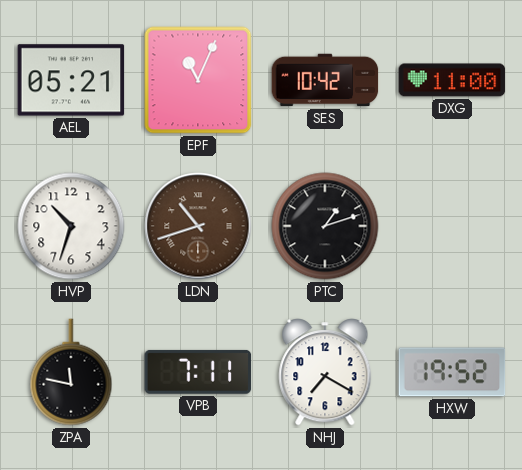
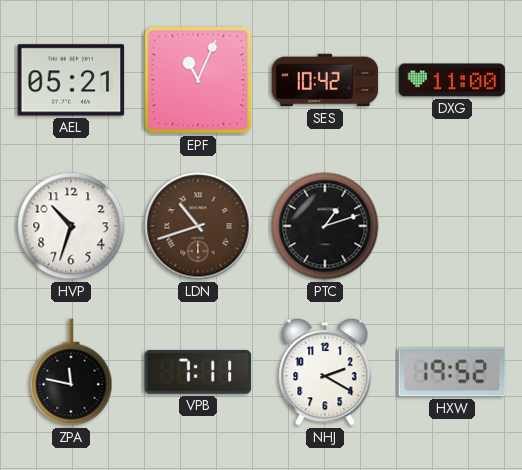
NHJ: 7:20 -> 2:20
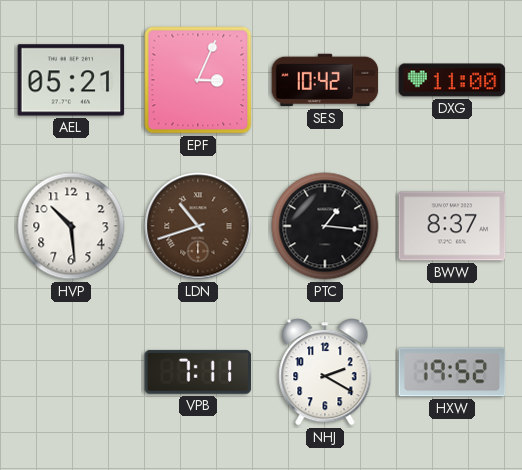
EPF: 11:04 -> 3:04
HVP: 10:33 -> 10:29
PTC: 1:12 -> 1:16
BWW: none -> 8:37
ZPA: 11:47 -> none
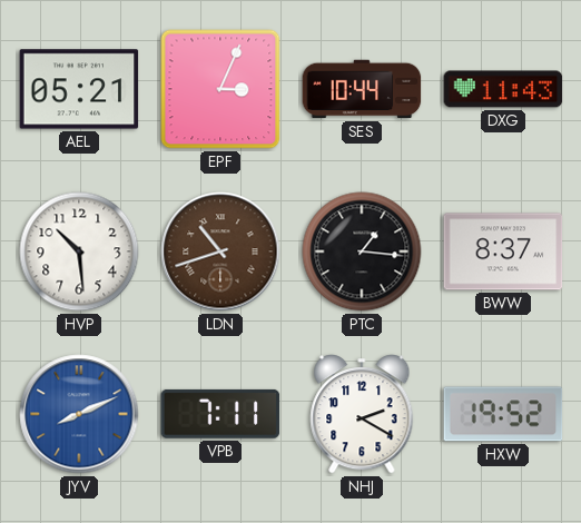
SES: 10:42 -> 10:44
DXG: 11:00 -> 11:43
JYV: none -> 8:11
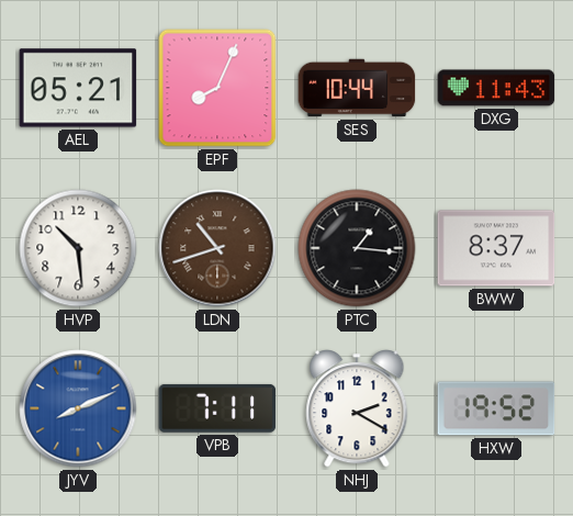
EPF: 3:04 -> 8:04
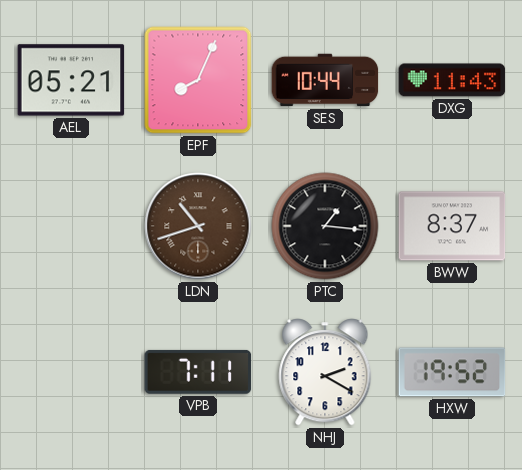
HVP: 10:29 -> none
JYV: 8:11 -> none
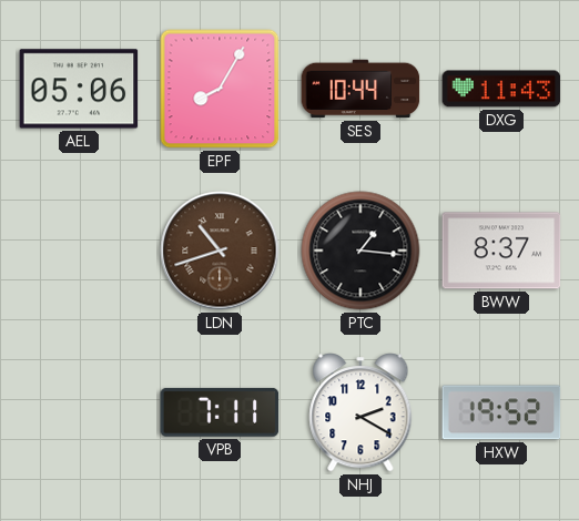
AEL: 05:21 -> 05:06
EPF: 8:04 -> 8:05
